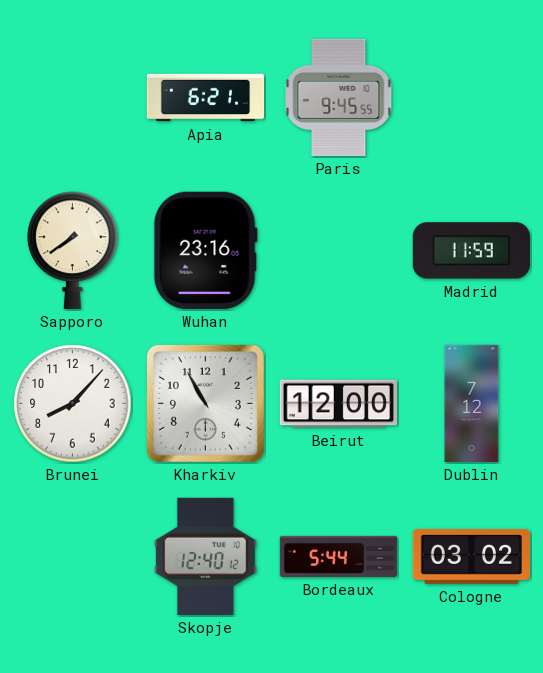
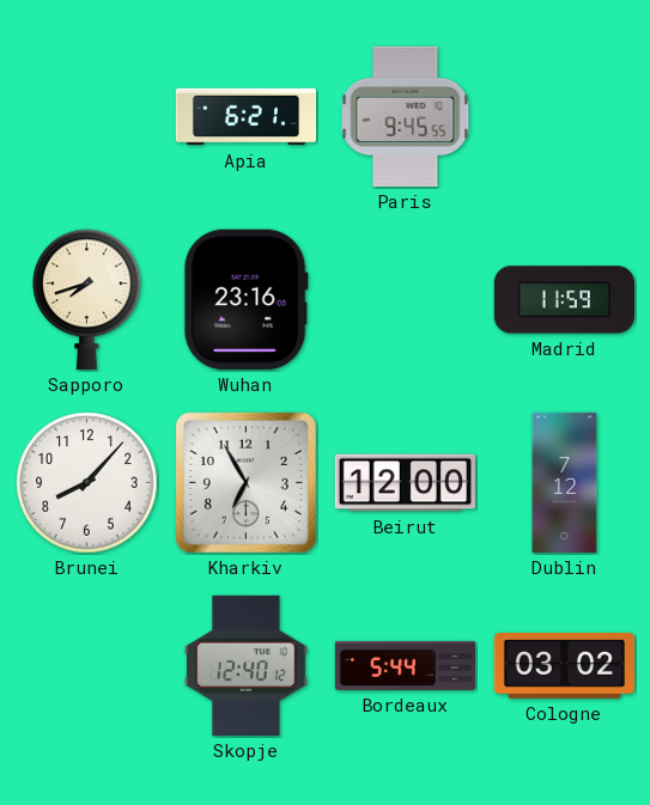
Sapporo: 7:39 -> 7:42
Kharkiv: 10:55 -> 6:55
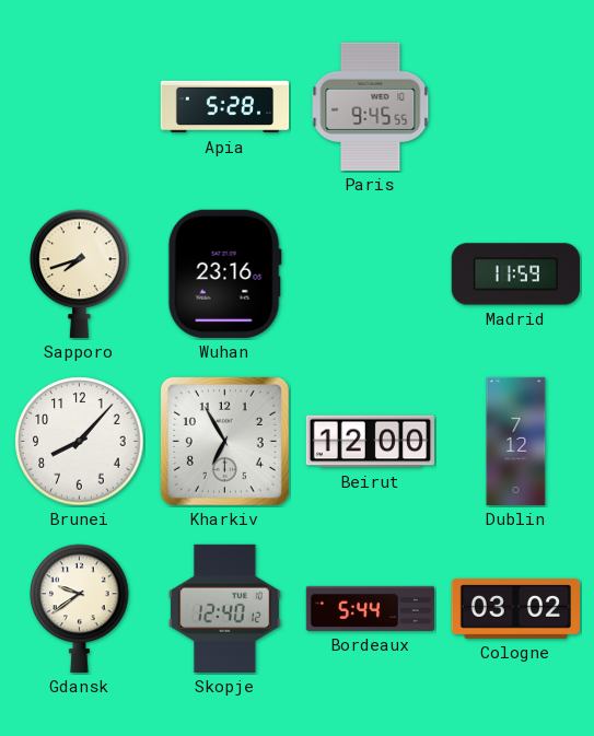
Apia: 6:21 -> 5:28
Gdansk: none -> 9:39
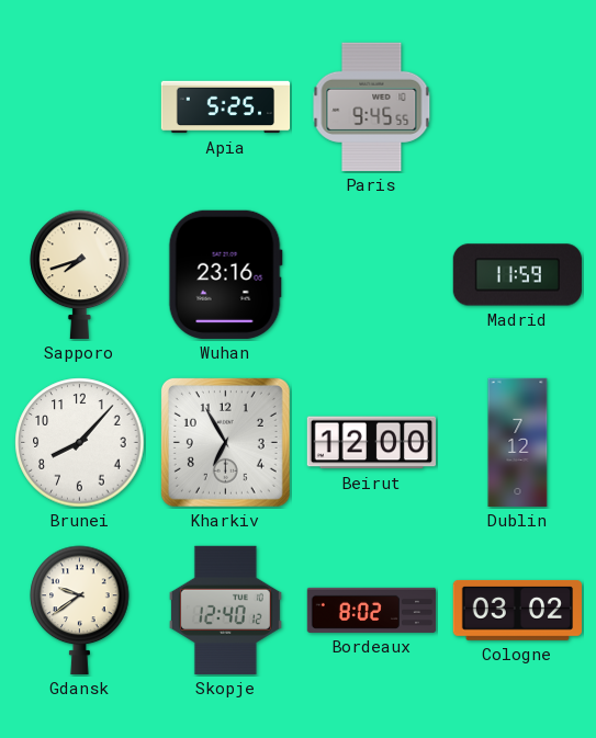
Apia: 5:28 -> 5:25
Bordeaux: 5:44 -> 8:02
